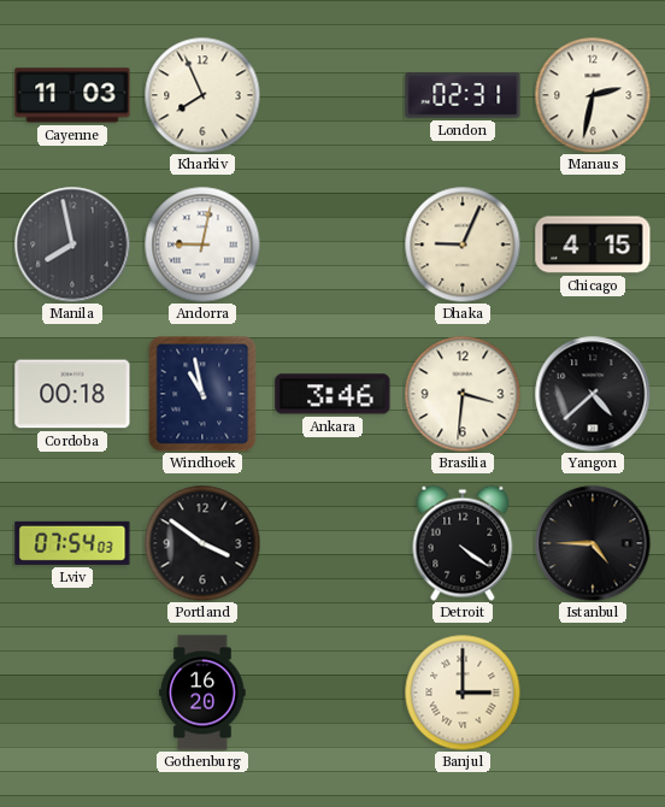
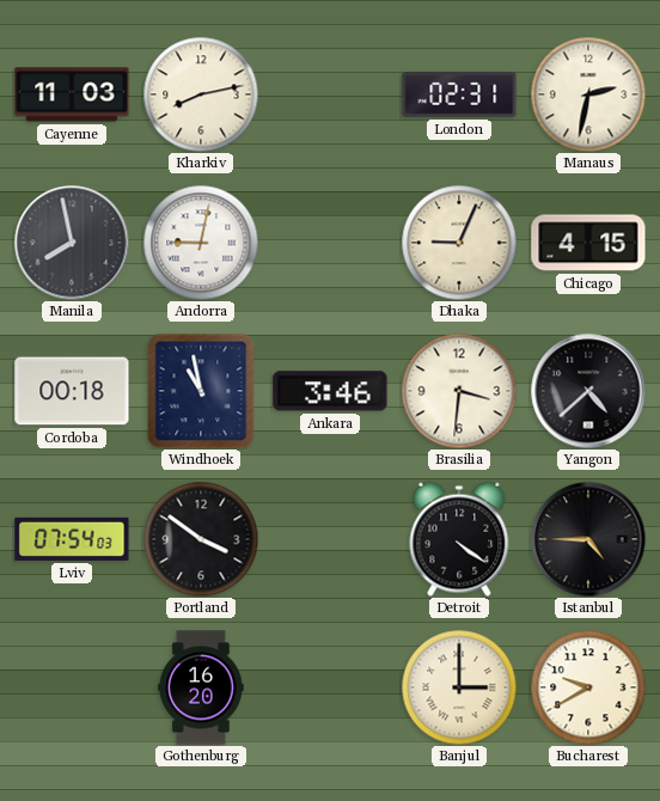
Kharkiv: 7:56 -> 8:13
Bucharest: none -> 9:40
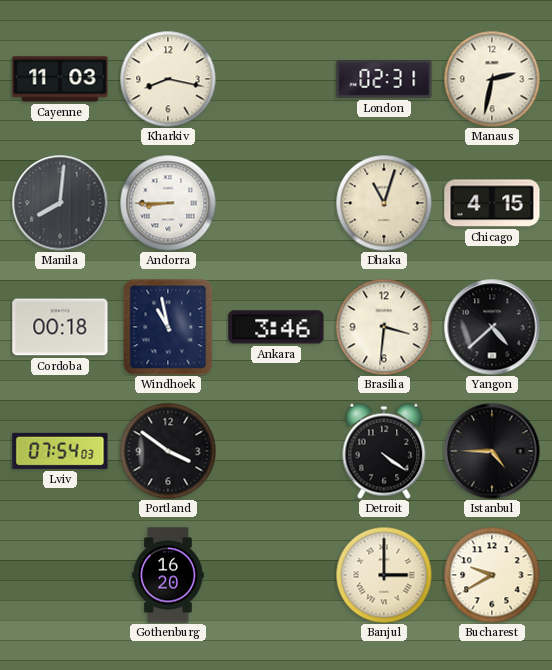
Kharkiv: 8:13 -> 8:17
Manila: 7:58 -> 8:01
Andorra: 9:02 -> 8:45
Dhaka: 9:04 -> 11:03
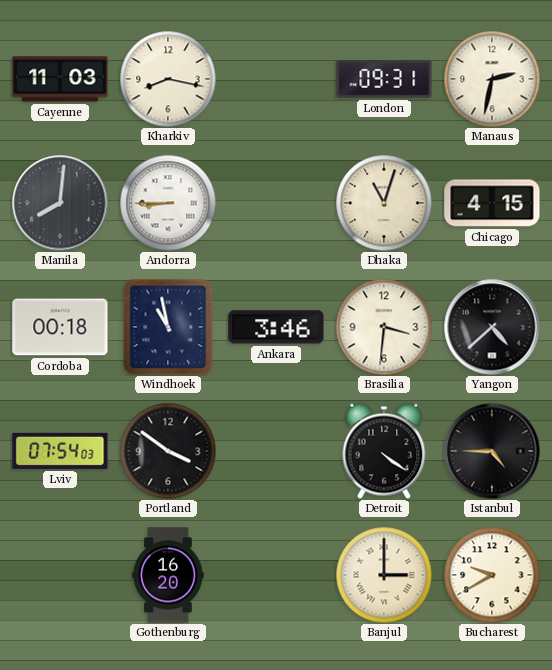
London: 02:31 -> 09:31
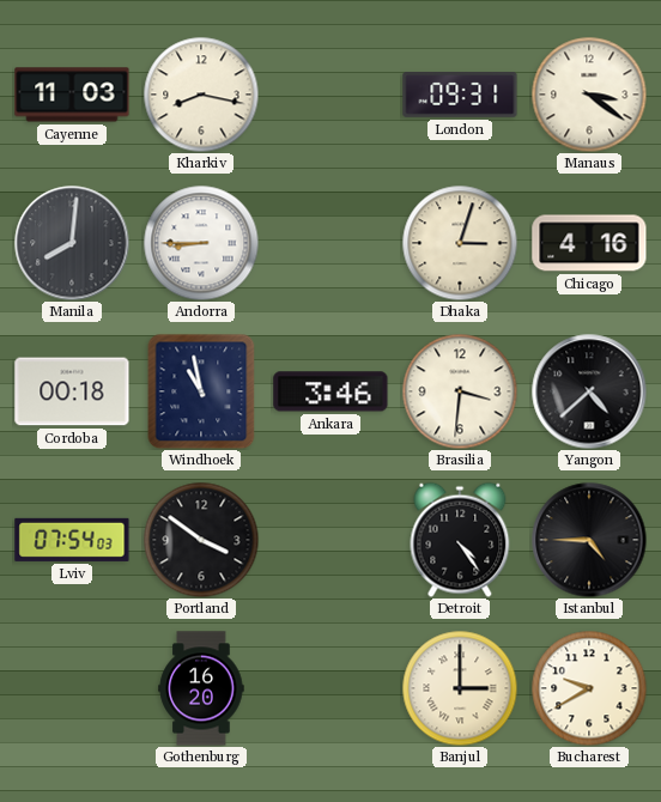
Manaus: 2:32 -> 3:21
Dhaka: 11:03 -> 3:03
Chicago: 4:15 -> 4:16
Detroit: 4:21 -> 4:24
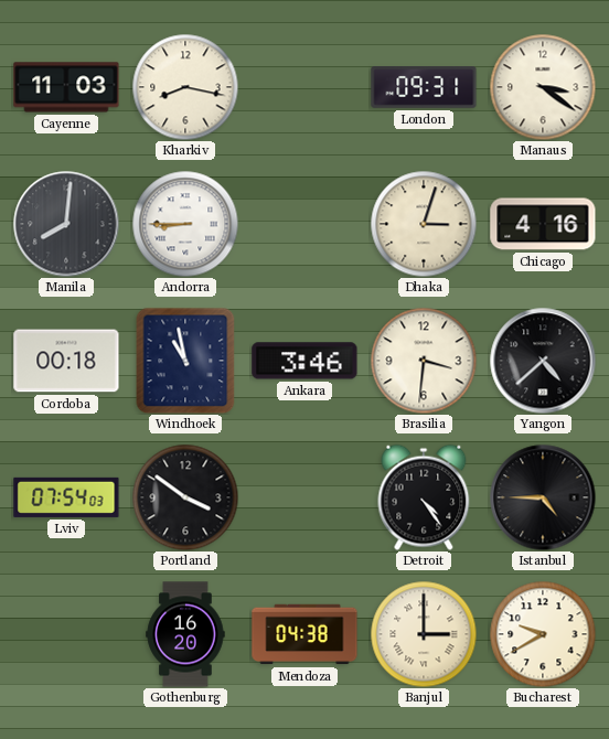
Mendoza: none -> 04:38
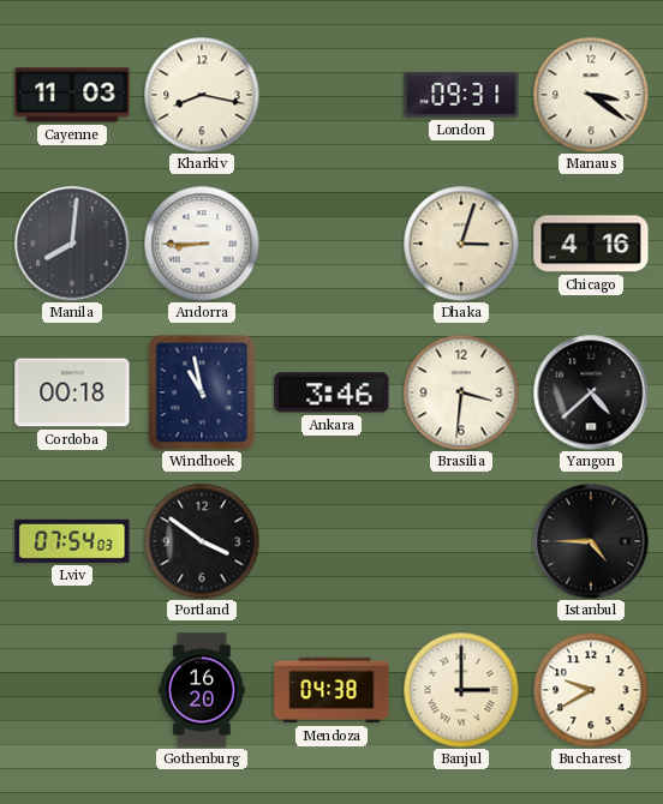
Detroit: 4:24 -> none
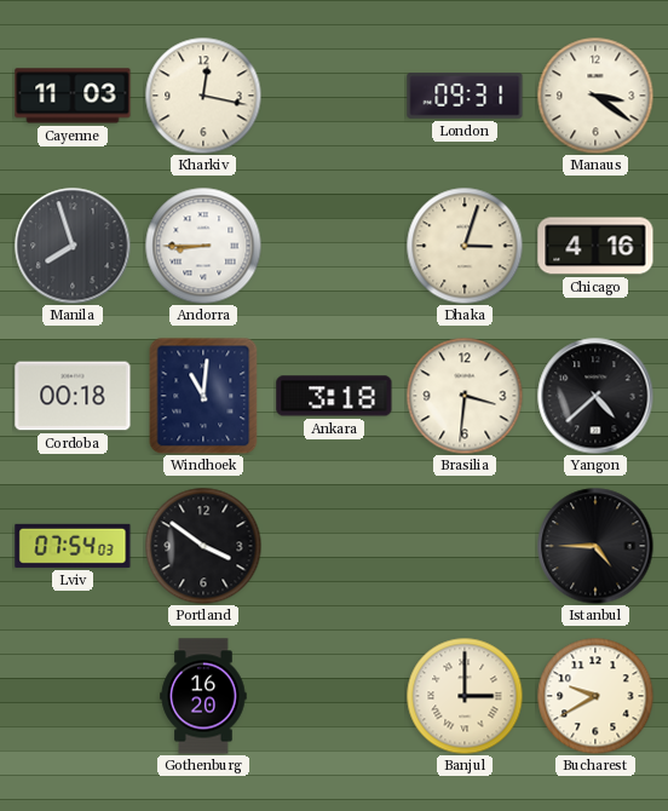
Kharkiv: 8:17 -> 12:17
Manila: 8:01 -> 7:57
Windhoek: 10:58 -> 11:01
Ankara: 3:46 -> 3:18
Mendoza: 04:38 -> none
